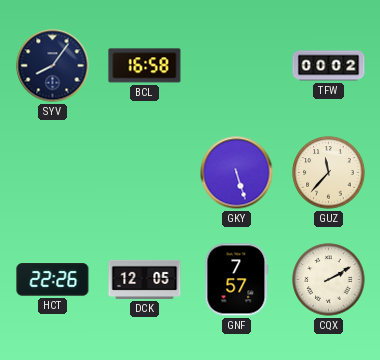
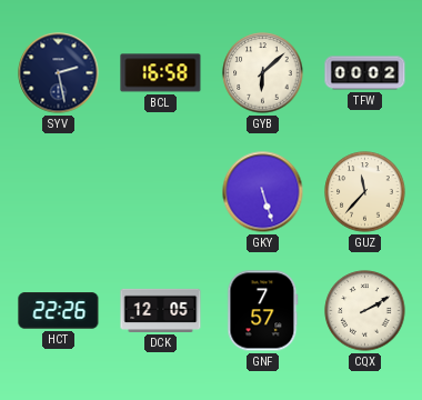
SYV: 8:06 -> 2:28
GYB: none -> 6:08
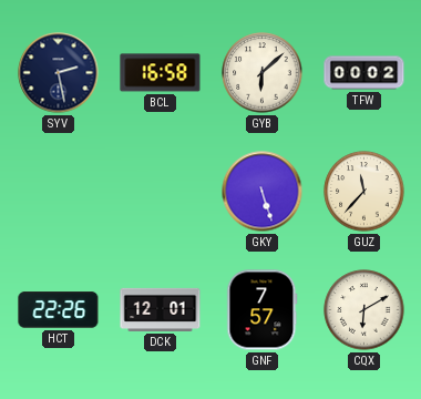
DCK: 12:05 -> 12:01
CQX: 2:10 -> 6:10
